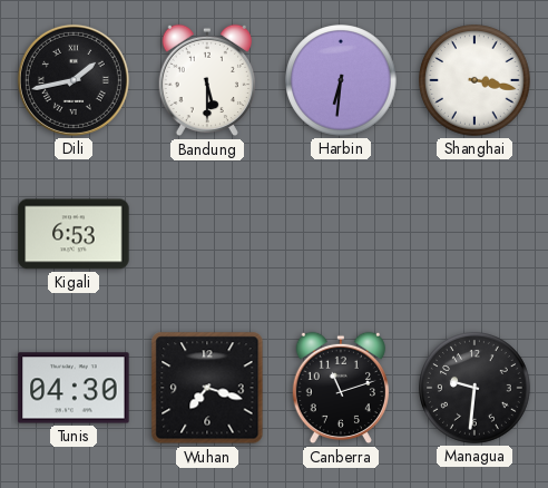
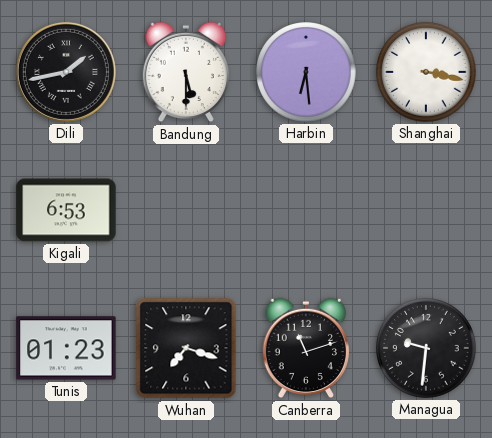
Harbin: 6:31 -> 6:29
Tunis: 04:30 -> 01:23
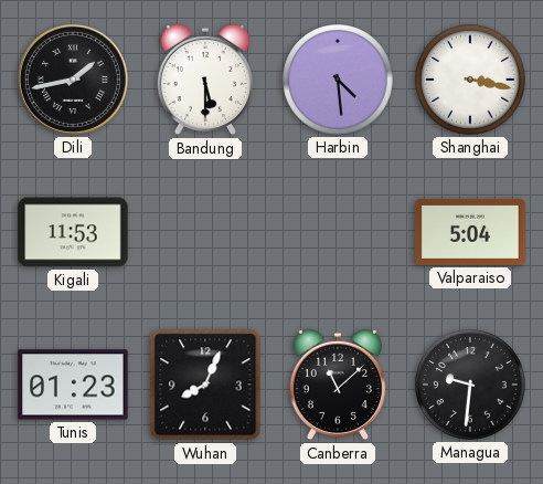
Harbin: 6:29 -> 4:29
Kigali: 6:53 -> 11:53
Valparaiso: none -> 5:04
Wuhan: 7:18 -> 8:04
Canberra: 11:12 -> 11:08
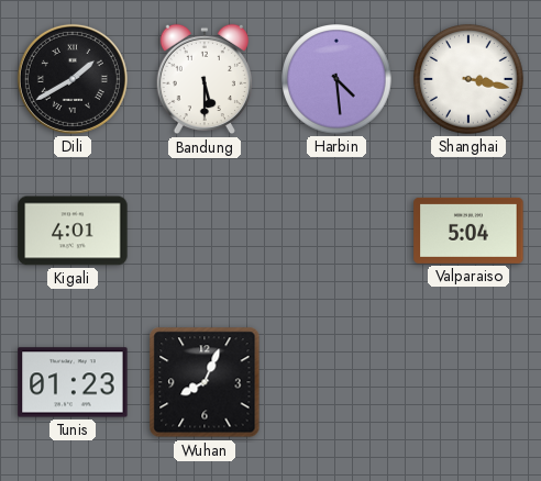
Dili: 1:43 -> 1:40
Kigali: 11:53 -> 4:01
Canberra: 11:08 -> none
Managua: 9:31 -> none
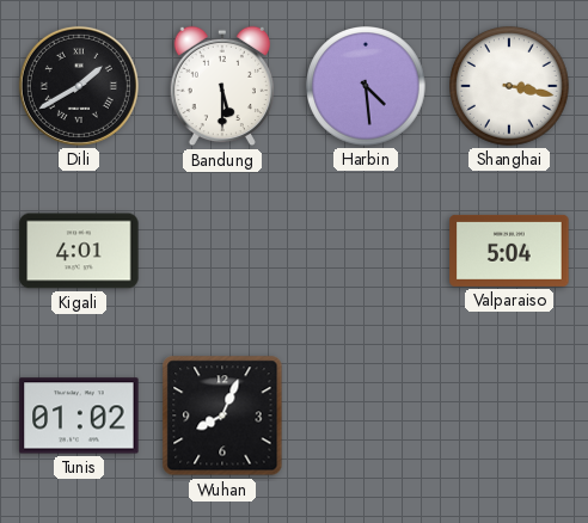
Tunis: 01:23 -> 01:02
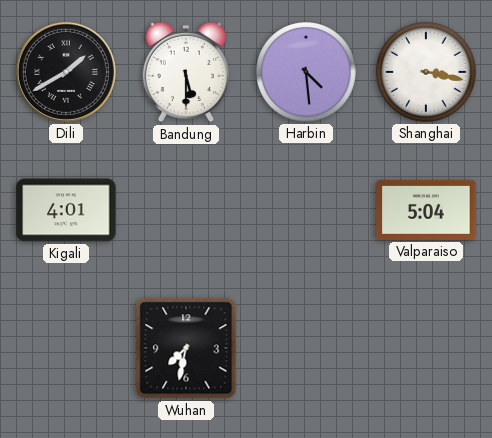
Tunis: 01:02 -> none
Wuhan: 8:04 -> 7:32
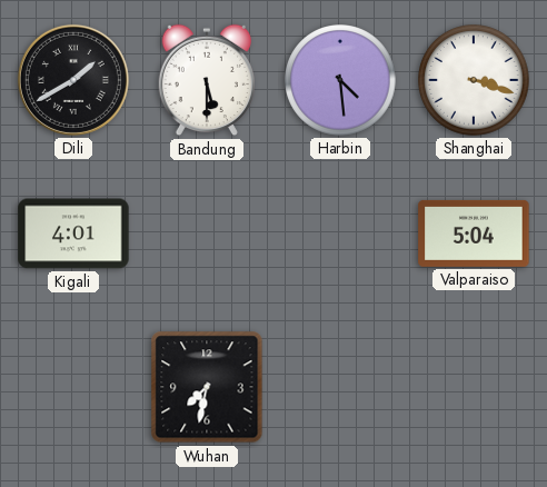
Shanghai: 3:17 -> 3:18
